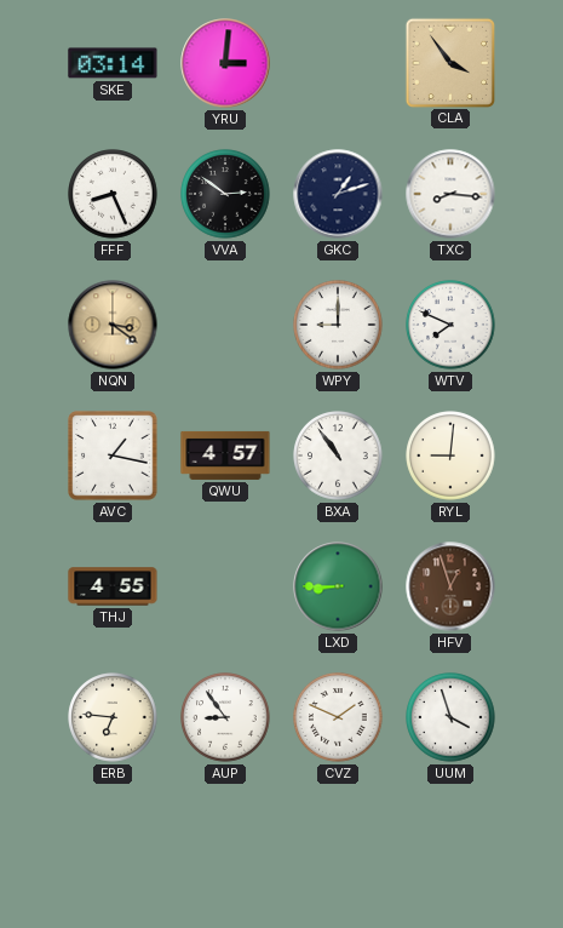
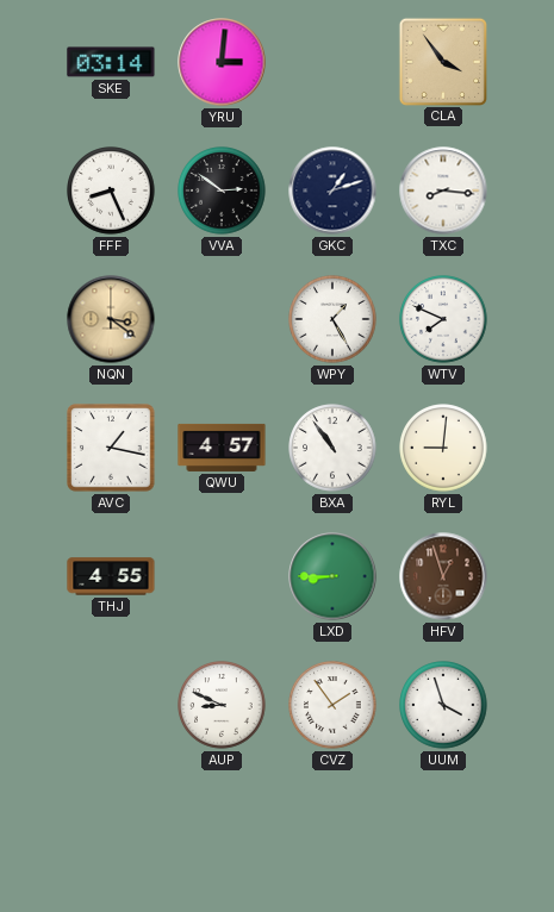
WPY: 9:00 -> 1:25
ERB: 6:46 -> none
AUP: 8:54 -> 8:49
CVZ: 1:49 -> 1:54
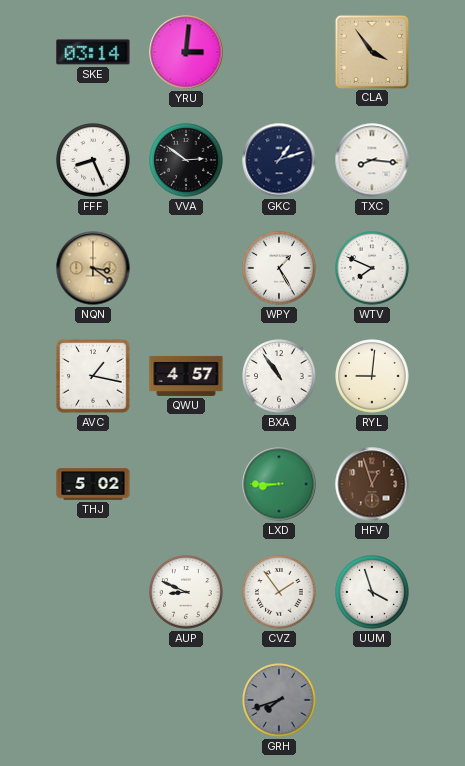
THJ: 4:55 -> 5:02
GRH: none -> 7:42
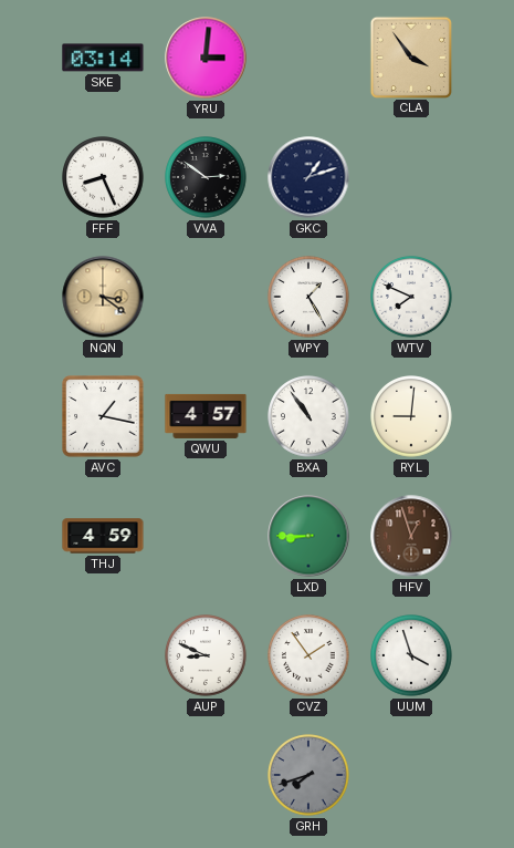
TXC: 8:16 -> none
THJ: 5:02 -> 4:59
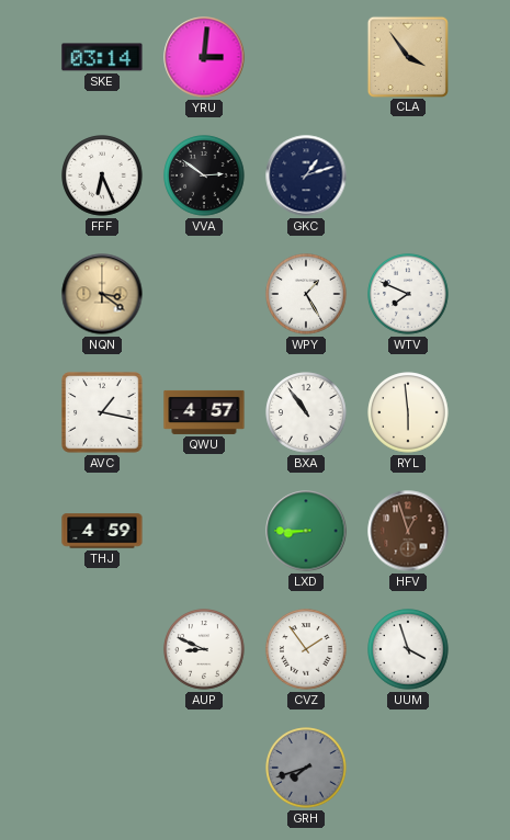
FFF: 8:26 -> 6:26
RYL: 9:01 -> 5:59
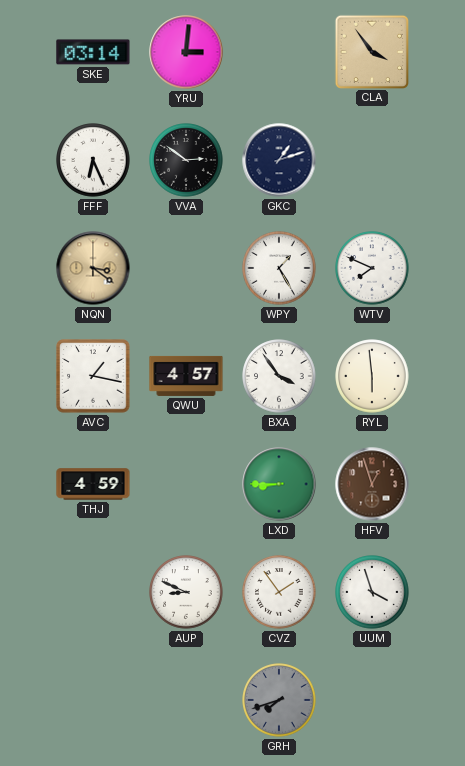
BXA: 10:54 -> 3:54
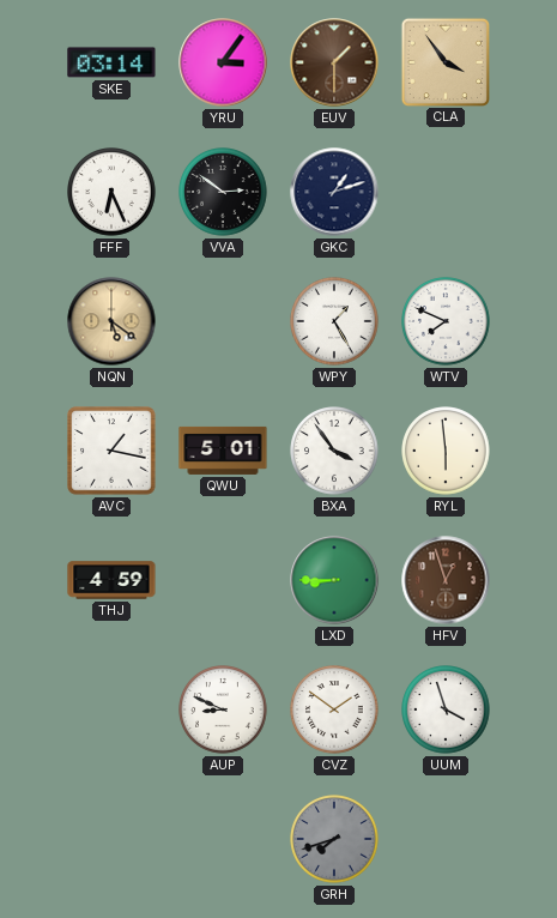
YRU: 3:01 -> 3:06
EUV: none -> 1:30
NQN: 3:21 -> 5:21
QWU: 4:57 -> 5:01
CVZ: 1:54 -> 1:51
